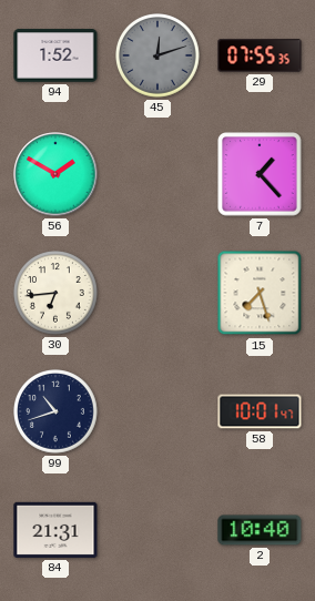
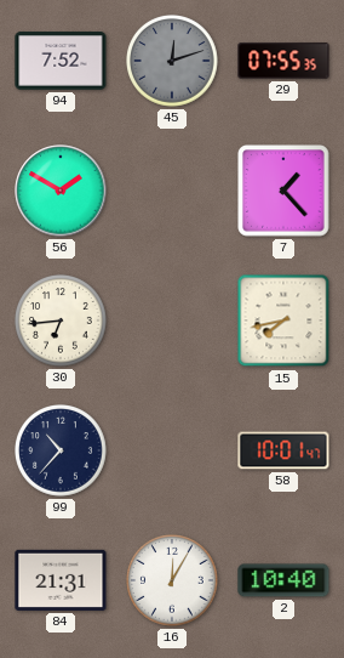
94: 1:52 -> 7:52
15: 7:27 -> 7:43
99: 10:42 -> 10:37
16: none -> 12:05
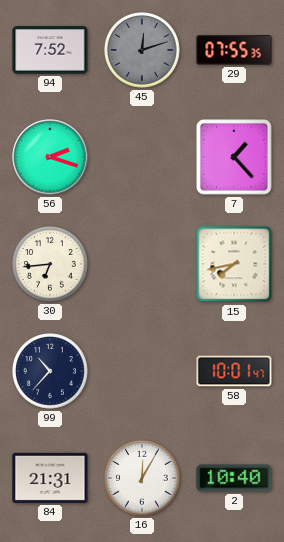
56: 1:50 -> 2:18
